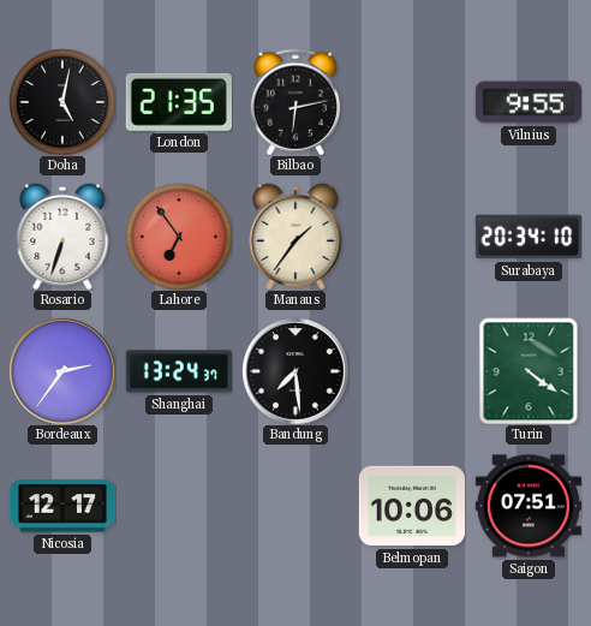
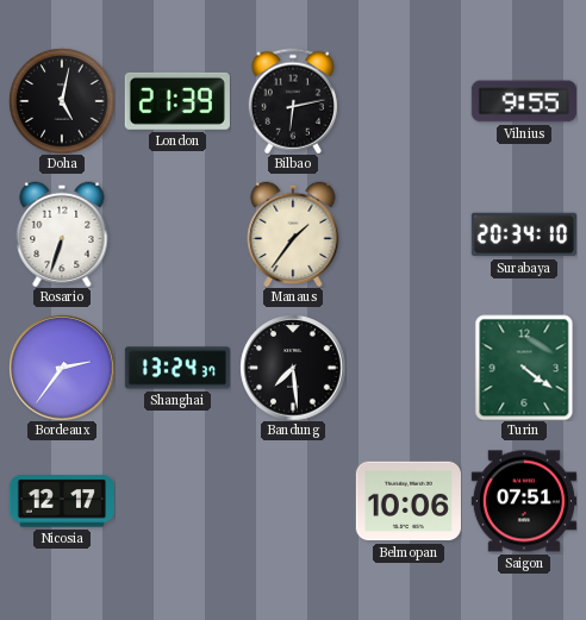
London: 21:35 -> 21:39
Lahore: 6:54 -> none
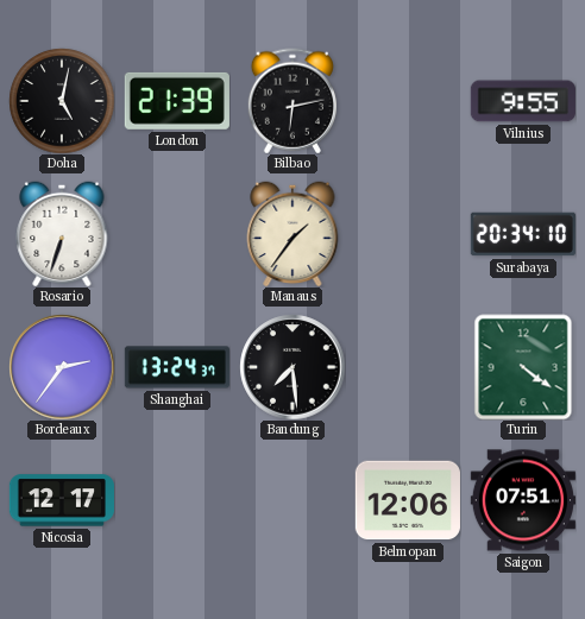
Belmopan: 10:06 -> 12:06
